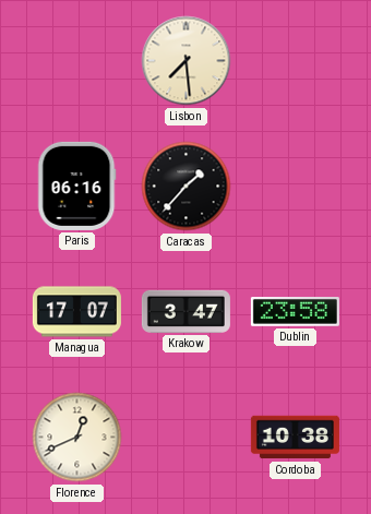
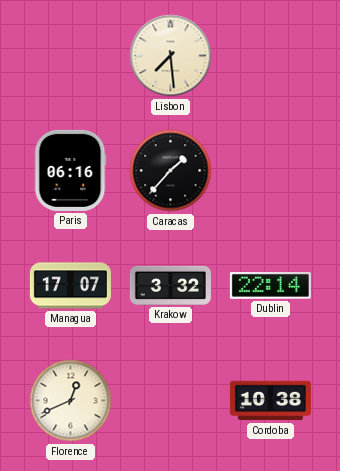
Krakow: 3:47 -> 3:32
Dublin: 23:58 -> 22:14
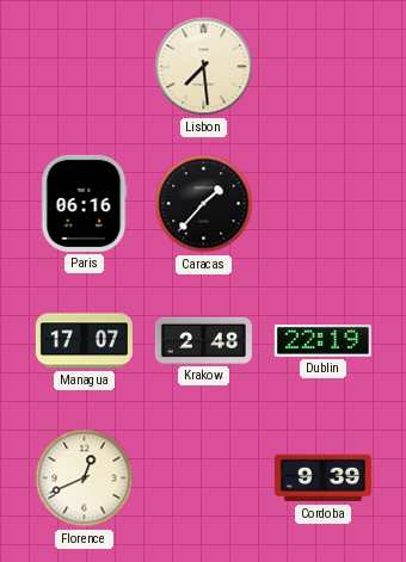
Krakow: 3:32 -> 2:48
Dublin: 22:14 -> 22:19
Cordoba: 10:38 -> 9:39
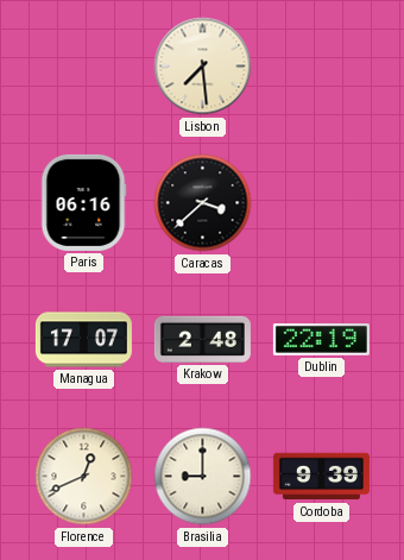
Caracas: 1:37 -> 3:38
Brasilia: none -> 9:00
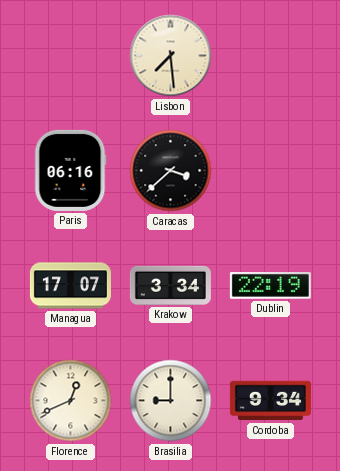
Krakow: 2:48 -> 3:34
Cordoba: 9:39 -> 9:34
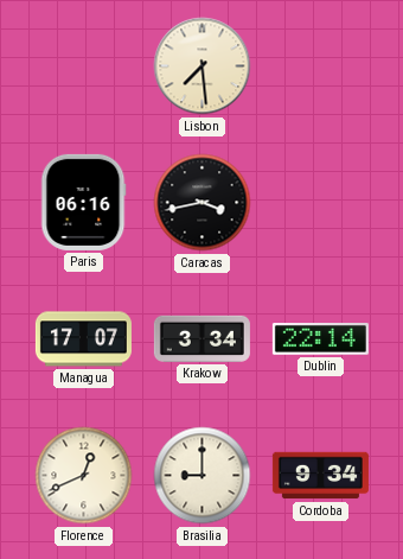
Caracas: 3:38 -> 3:43
Dublin: 22:19 -> 22:14
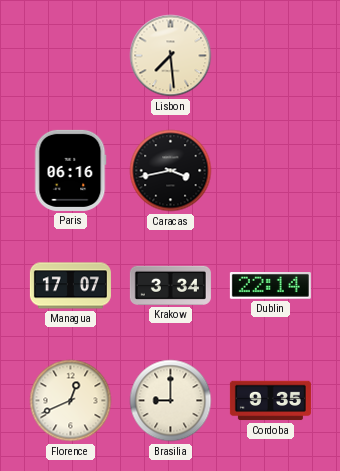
Cordoba: 9:34 -> 9:35
